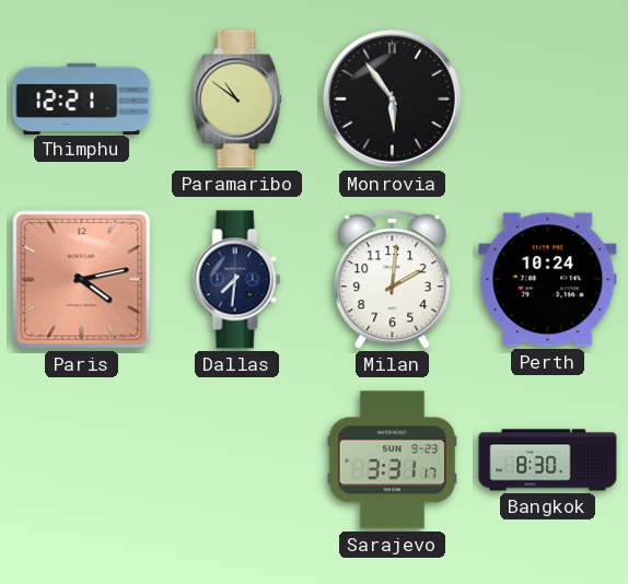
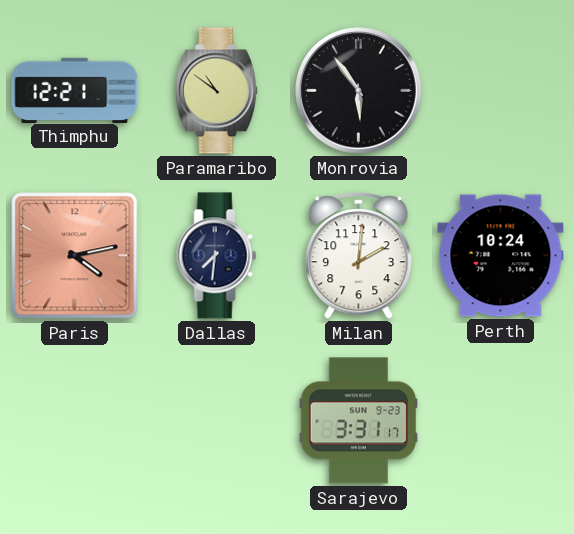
Bangkok: 8:30 -> none
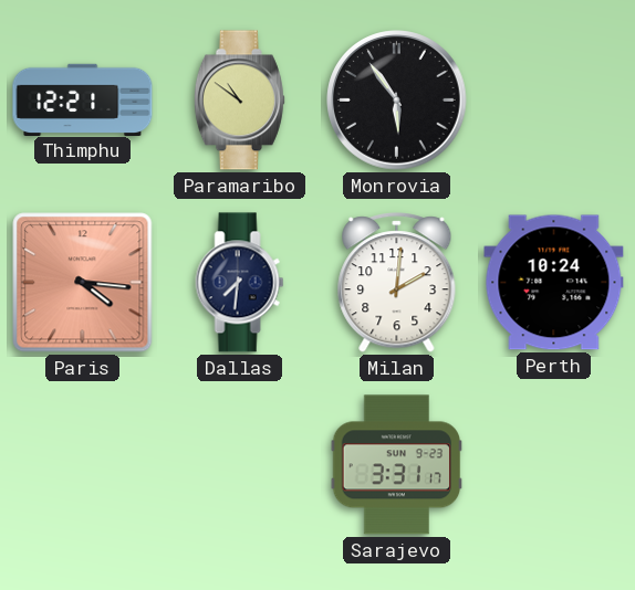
Paris: 4:13 -> 4:16
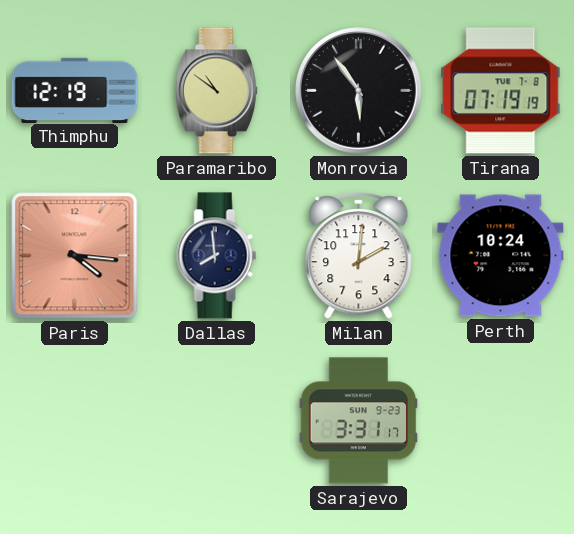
Thimphu: 12:21 -> 12:19
Tirana: none -> 07:19
Dallas: 7:31 -> 7:59
